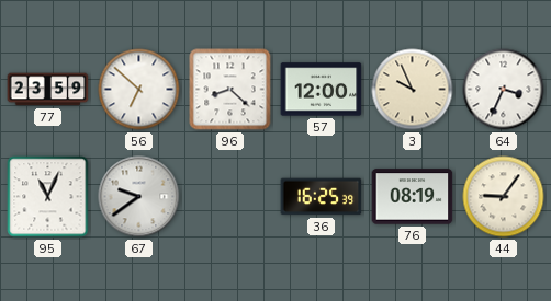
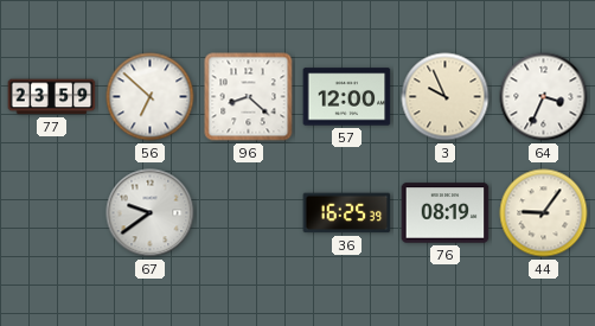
95: 11:04 -> none
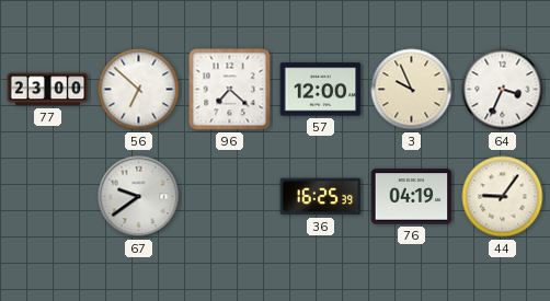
77: 23:59 -> 23:00
96: 8:22 -> 7:22
76: 08:19 -> 04:19
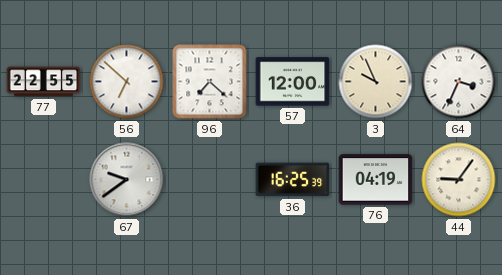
77: 23:00 -> 22:55
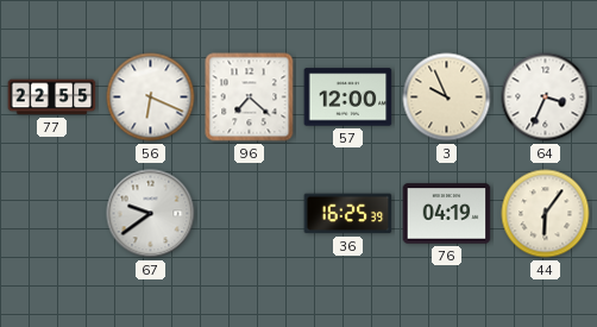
56: 6:52 -> 6:19
44: 9:06 -> 6:06
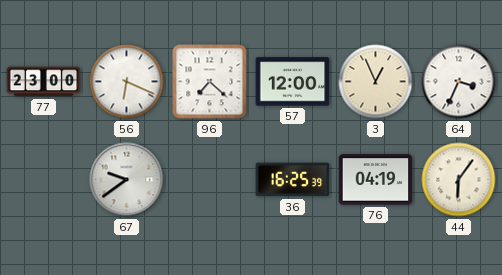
77: 22:55 -> 23:00
3: 9:56 -> 12:56
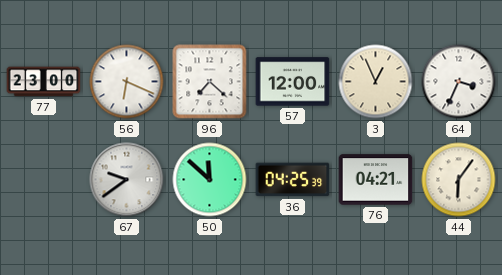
50: none -> 11:52
36: 16:25 -> 04:25
76: 04:19 -> 04:21
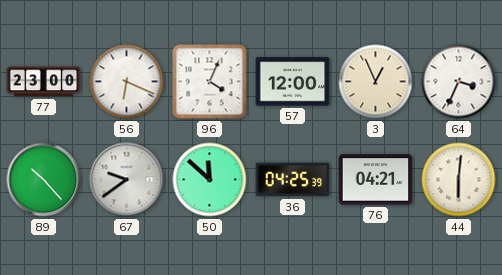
96: 7:22 -> 4:04
89: none -> 10:23
44: 6:06 -> 6:01
